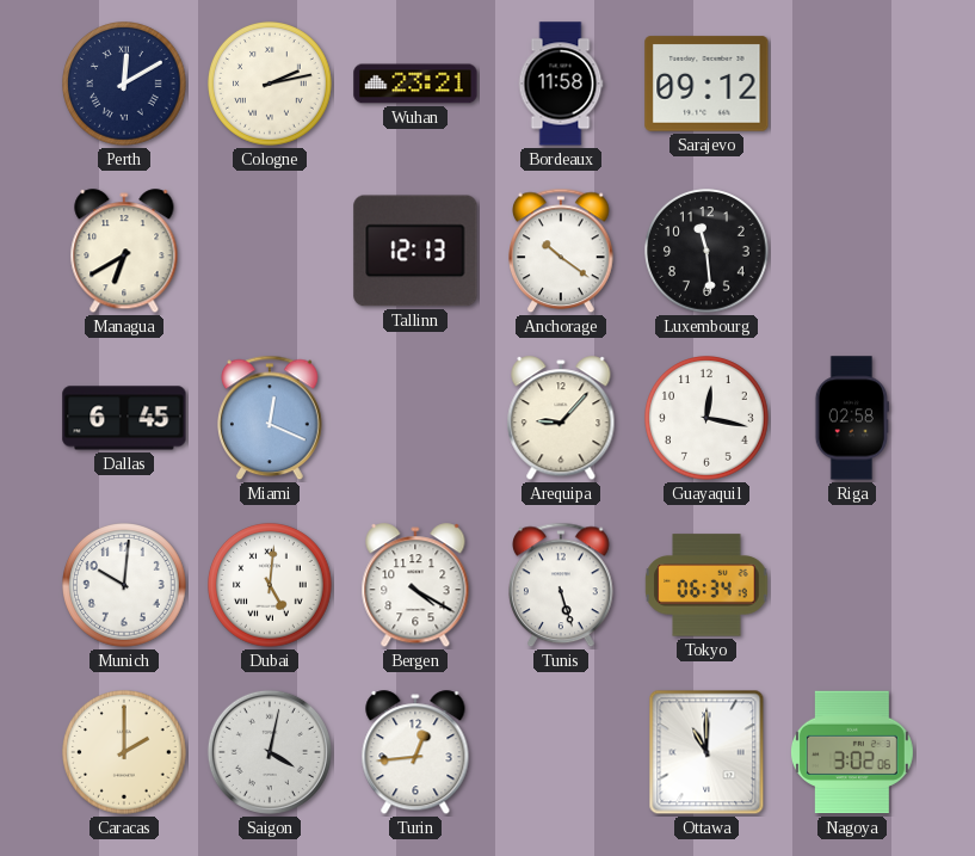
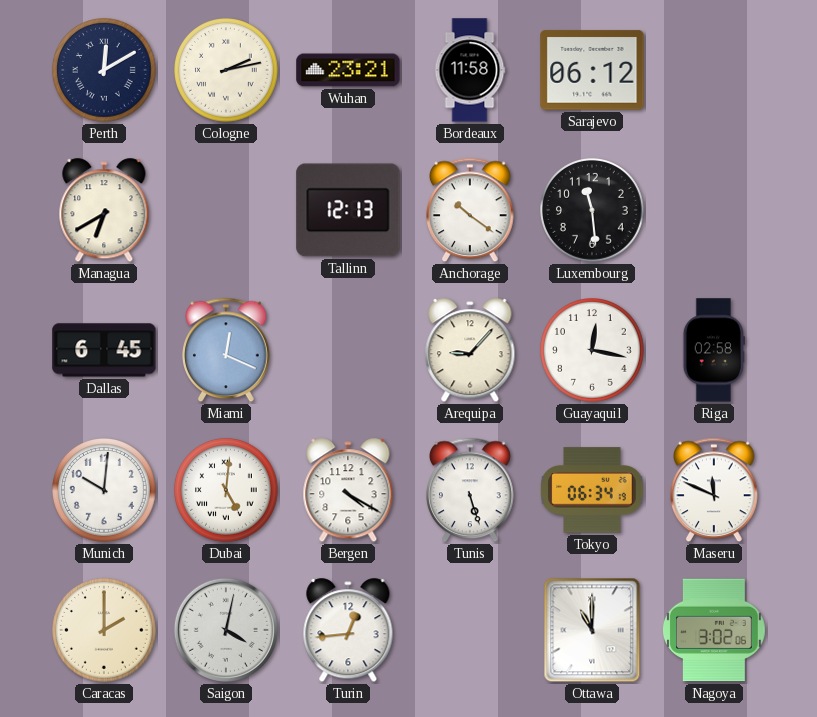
Sarajevo: 09:12 -> 06:12
Maseru: none -> 11:49
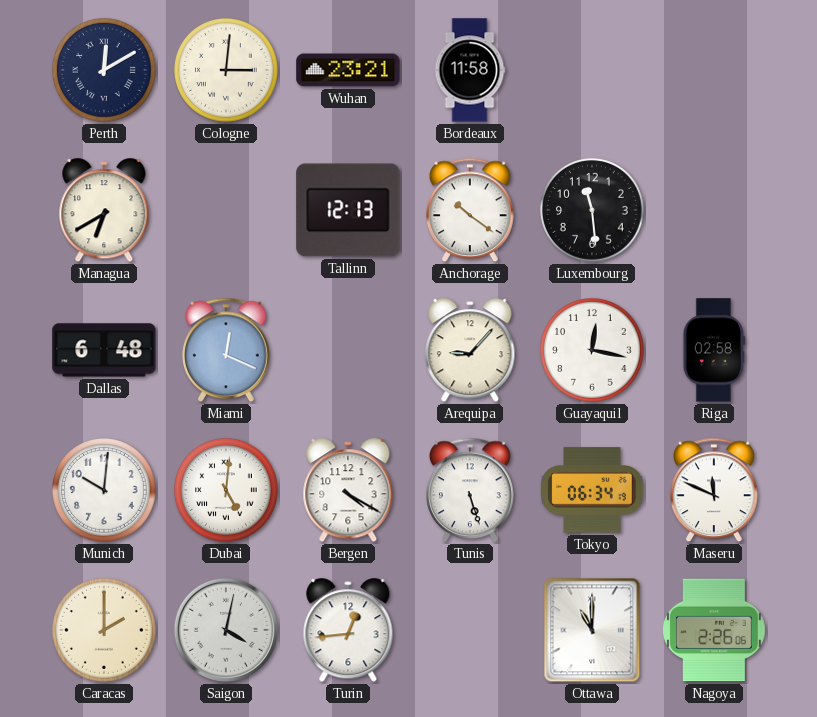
Cologne: 2:13 -> 3:01
Sarajevo: 06:12 -> none
Dallas: 6:45 -> 6:48
Nagoya: 3:02 -> 2:26
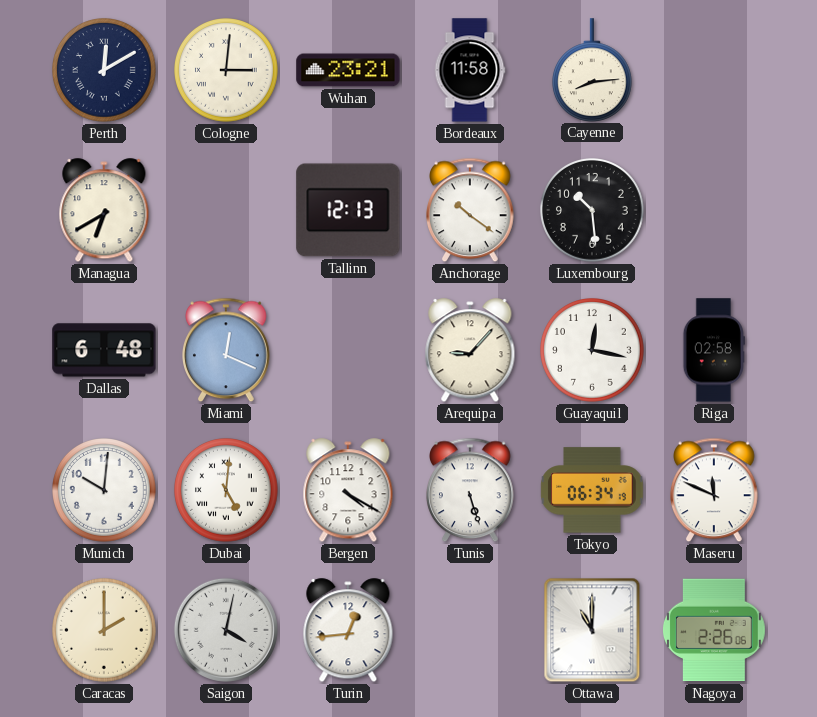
Cayenne: none -> 8:14
Luxembourg: 11:29 -> 10:29
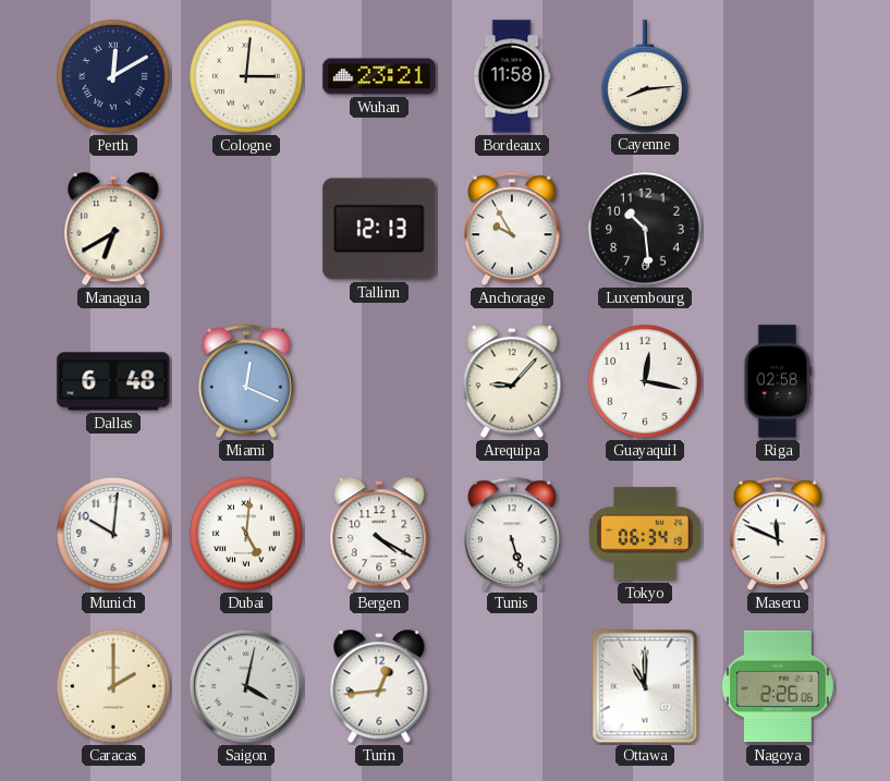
Anchorage: 10:21 -> 9:55
